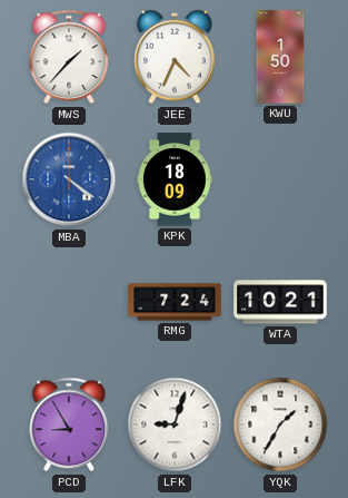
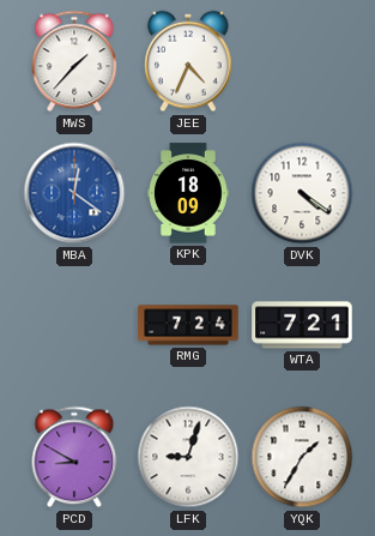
KWU: 1:50 -> none
MBA: 4:21 -> 12:21
DVK: none -> 4:21
WTA: 10:21 -> 7:21
PCD: 8:55 -> 8:50
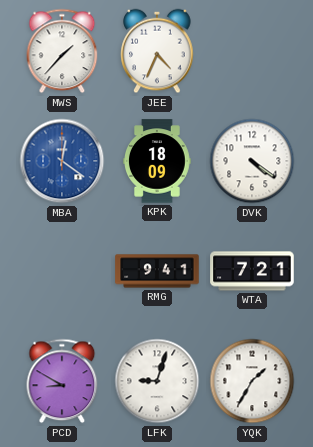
RMG: 7:24 -> 9:41
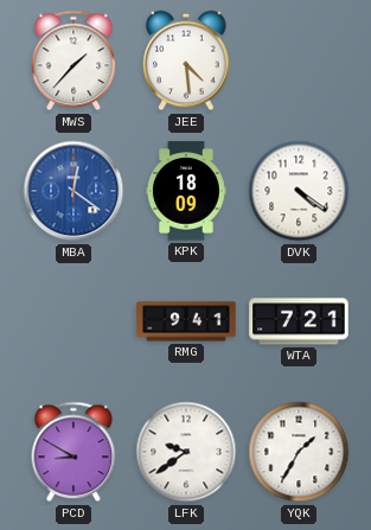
JEE: 4:34 -> 4:29
LFK: 9:03 -> 9:39
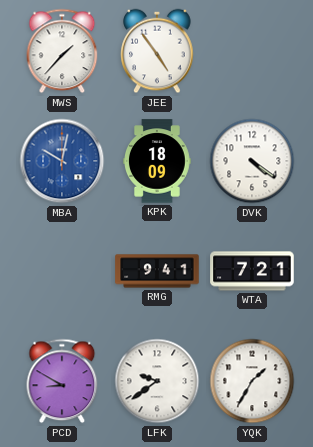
JEE: 4:29 -> 4:54
MBA: 12:21 -> 10:02
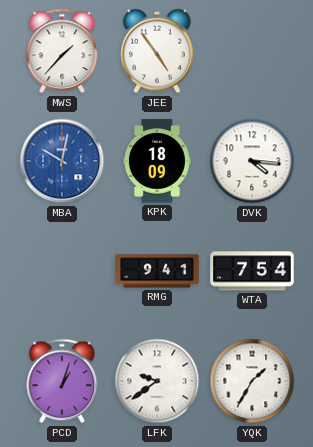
DVK: 4:21 -> 4:16
WTA: 7:21 -> 7:54
PCD: 8:50 -> 1:03
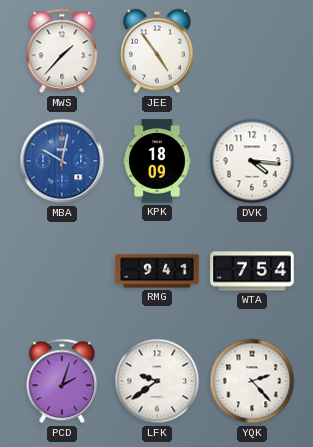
PCD: 1:03 -> 2:03
YQK: 1:35 -> 2:23
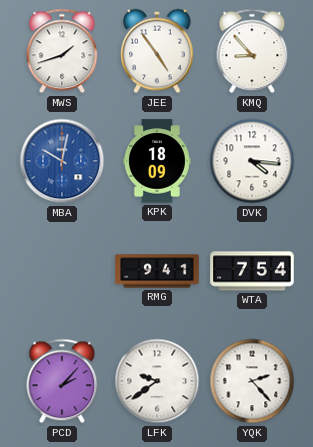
MWS: 1:37 -> 1:42
KMQ: none -> 8:53
PCD: 2:03 -> 2:07
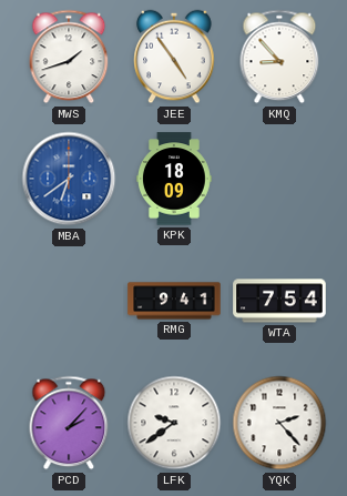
MBA: 10:02 -> 6:39
DVK: 4:16 -> none
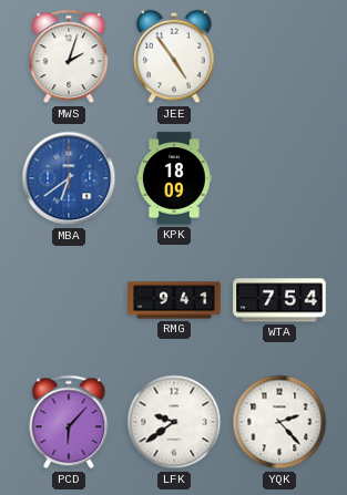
MWS: 1:42 -> 2:03
KMQ: 8:53 -> none
PCD: 2:07 -> 6:07
